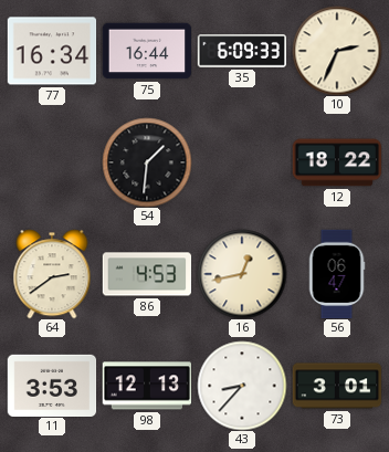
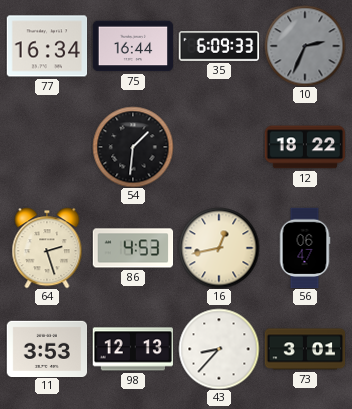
10 dial: cream -> grey
64: 2:39 -> 2:27
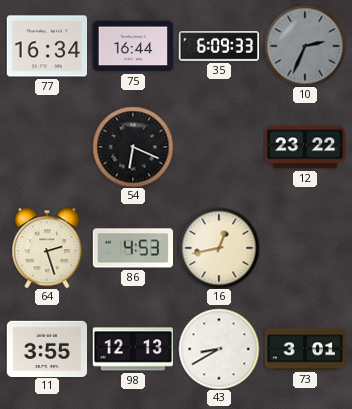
54: 1:31 -> 6:19
12: 18:22 -> 23:22
56: 06:47 -> none
11: 3:53 -> 3:55
43: 8:37 -> 8:40
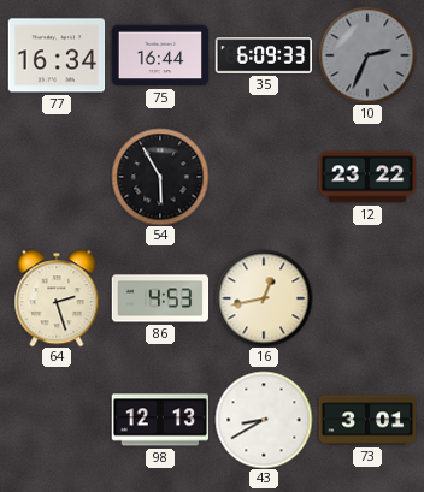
54: 6:19 -> 5:55
11: 3:55 -> none
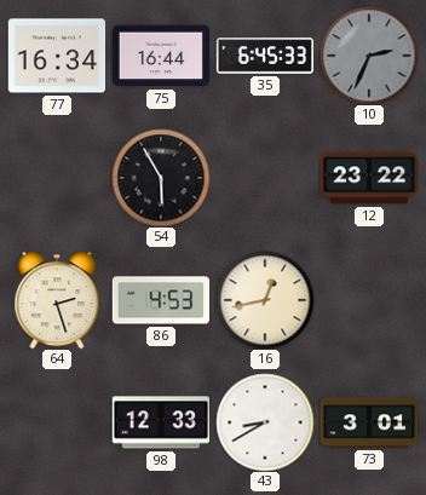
35: 6:09 -> 6:45
98: 12:13 -> 12:33
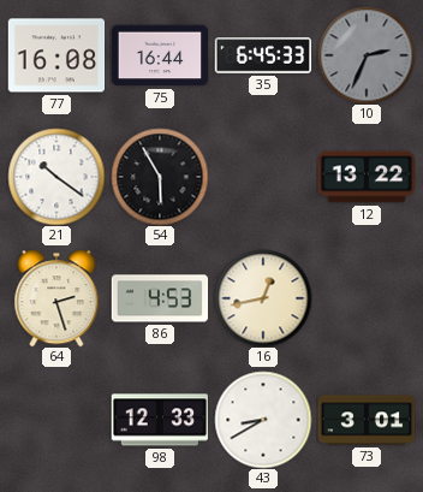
77: 16:34 -> 16:08
21: none -> 10:21
12: 23:22 -> 13:22
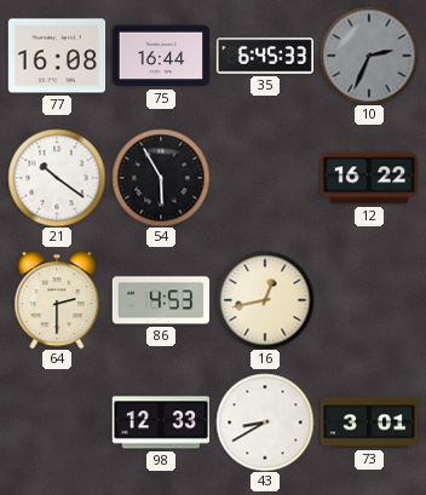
12: 13:22 -> 16:22
64: 2:27 -> 2:30
